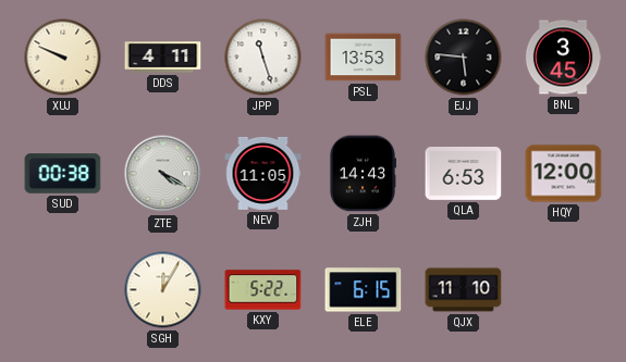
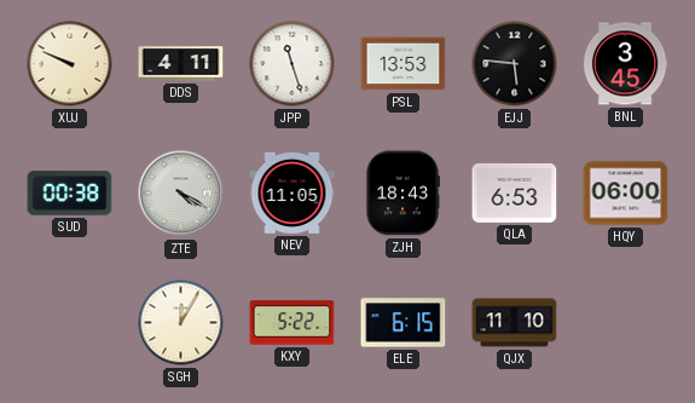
ZJH: 14:43 -> 18:43
HQY: 12:00 -> 06:00
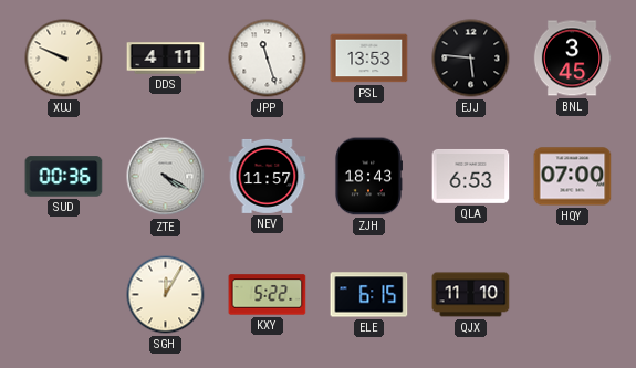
SUD: 00:38 -> 00:36
NEV: 11:05 -> 11:57
HQY: 06:00 -> 07:00
